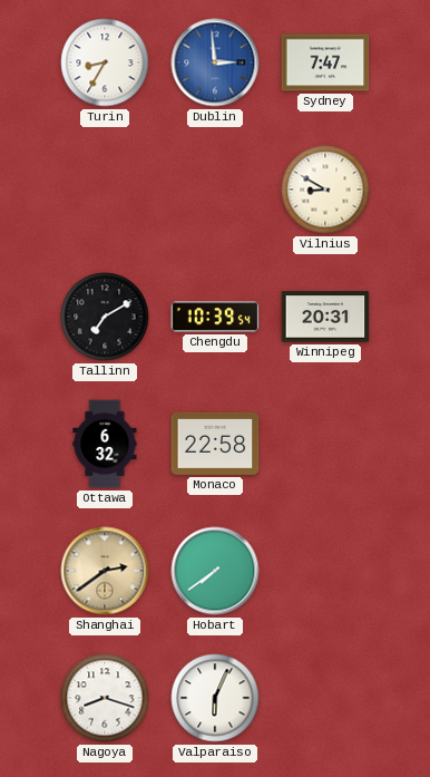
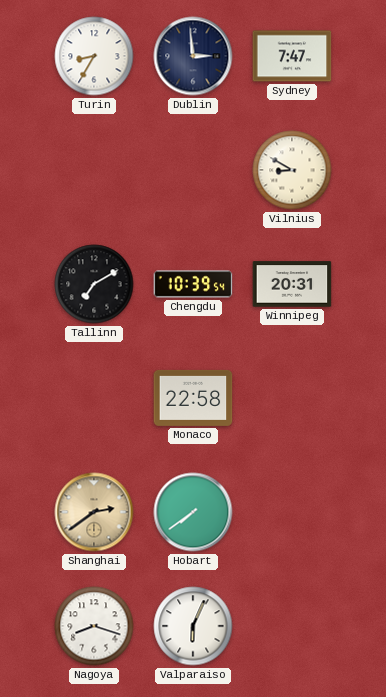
Dublin dial: blue -> navy
Ottawa: 6:32 -> none
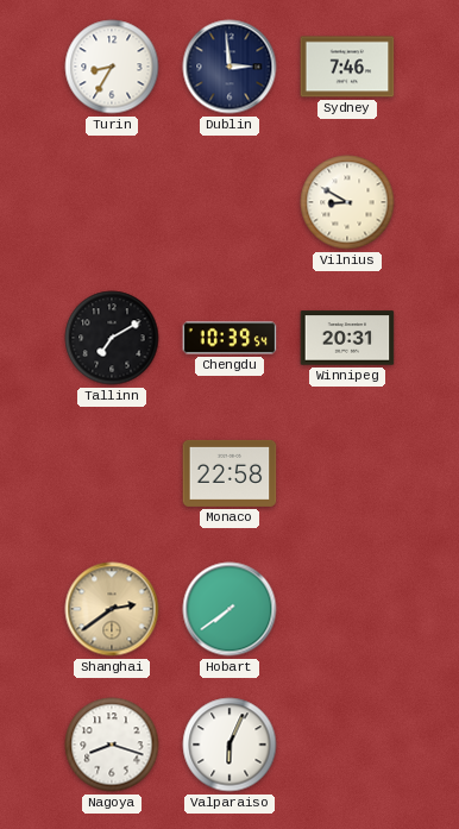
Sydney: 7:47 -> 7:46
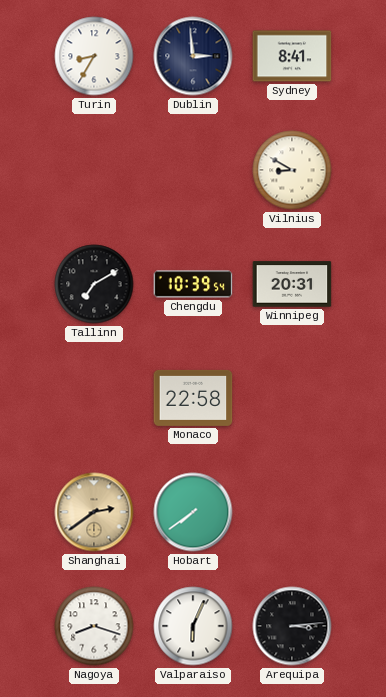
Sydney: 7:46 -> 8:41
Arequipa: none -> 3:14
